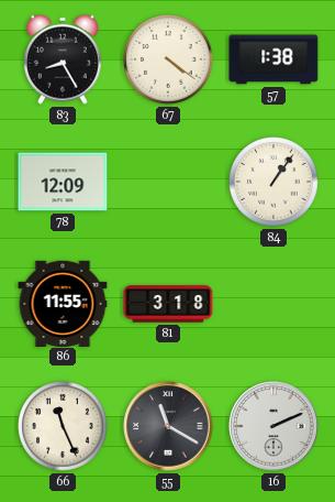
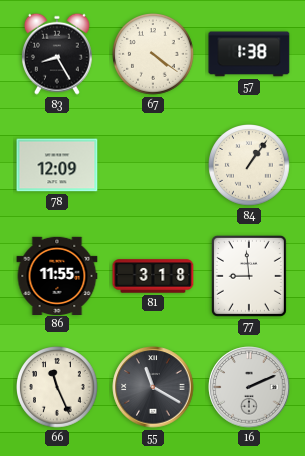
77: none -> 8:59
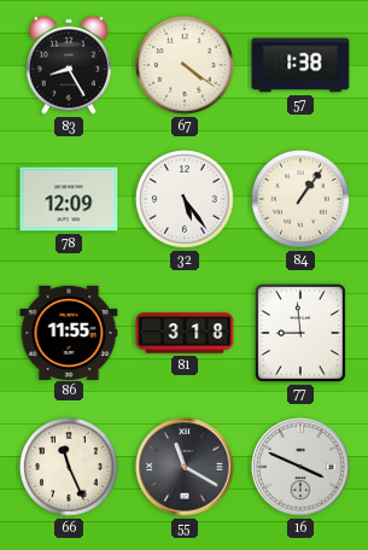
32: none -> 5:24
16: 2:11 -> 3:49
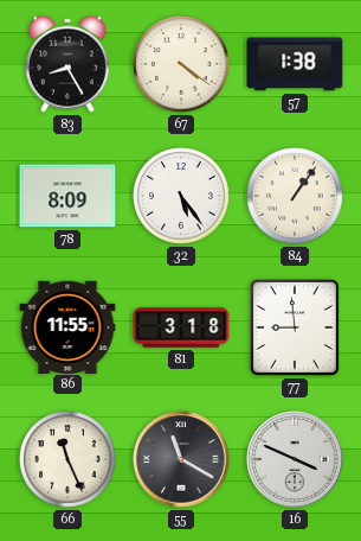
78: 12:09 -> 8:09
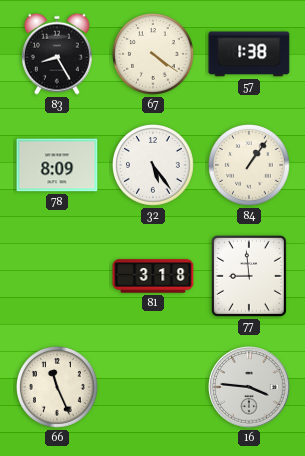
86: 11:55 -> none
55: 11:20 -> none
16: 3:49 -> 3:46
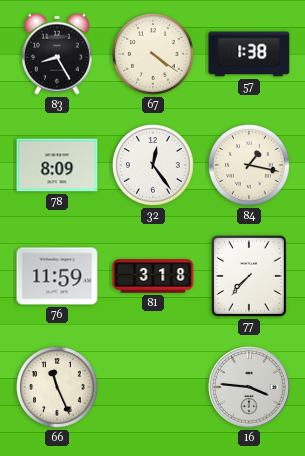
32: 5:24 -> 12:24
84: 1:06 -> 1:17
76: none -> 11:59
77: 8:59 -> 7:37
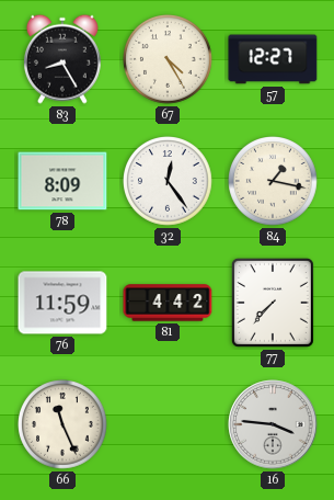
67: 4:21 -> 4:25
57: 1:38 -> 12:27
81: 3:18 -> 4:42
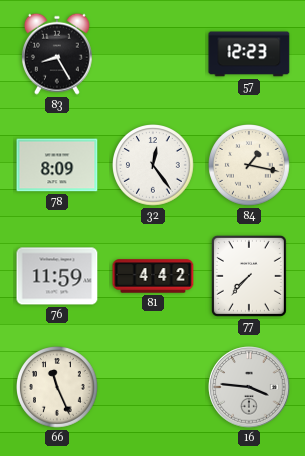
67: 4:25 -> none
57: 12:27 -> 12:23
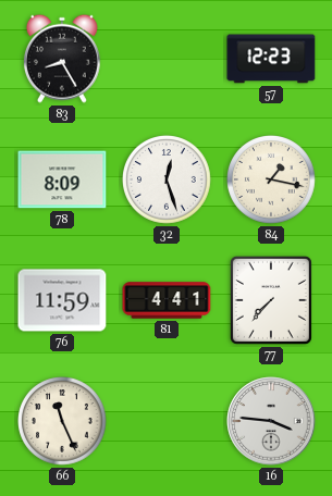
32: 12:24 -> 12:27
81: 4:42 -> 4:41
